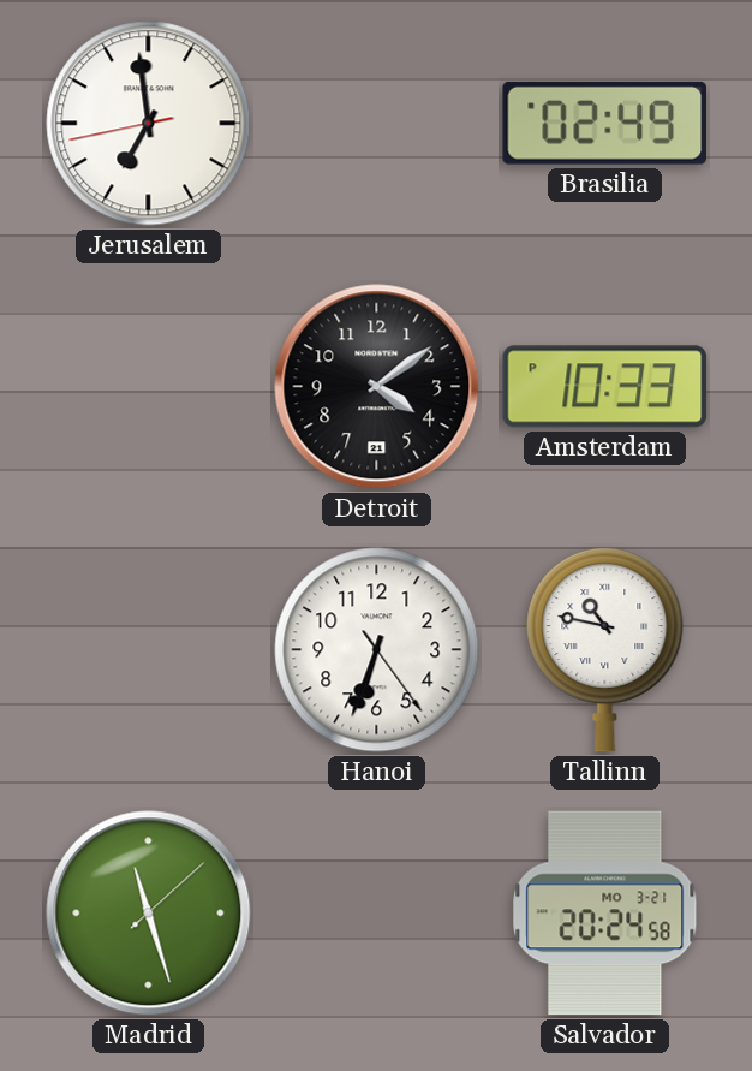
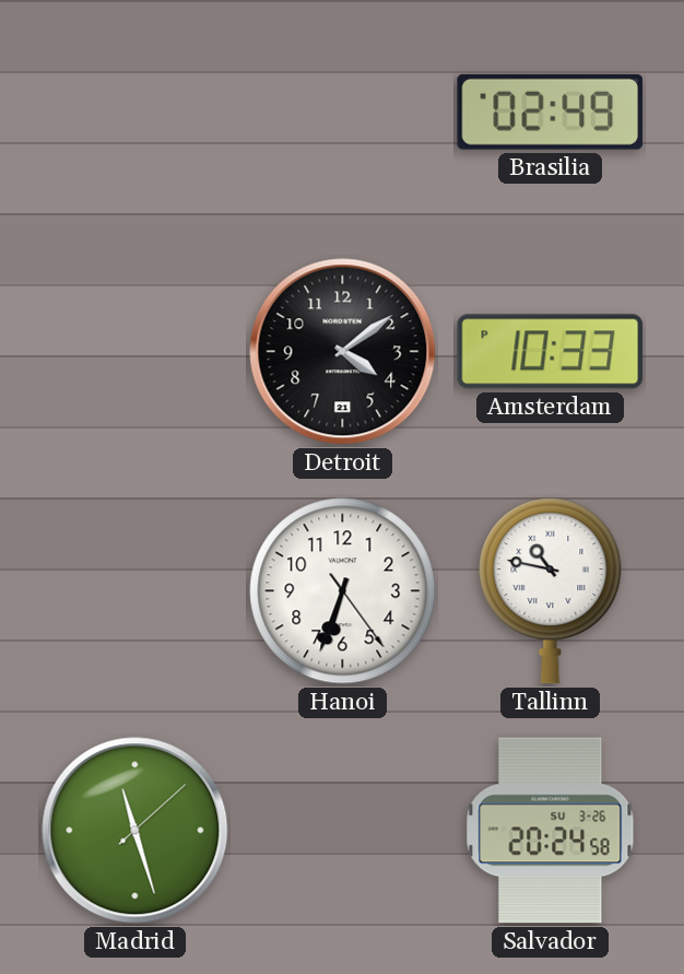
Jerusalem: 6:58 -> none
Salvador date: MO 3-21 -> SU 3-26
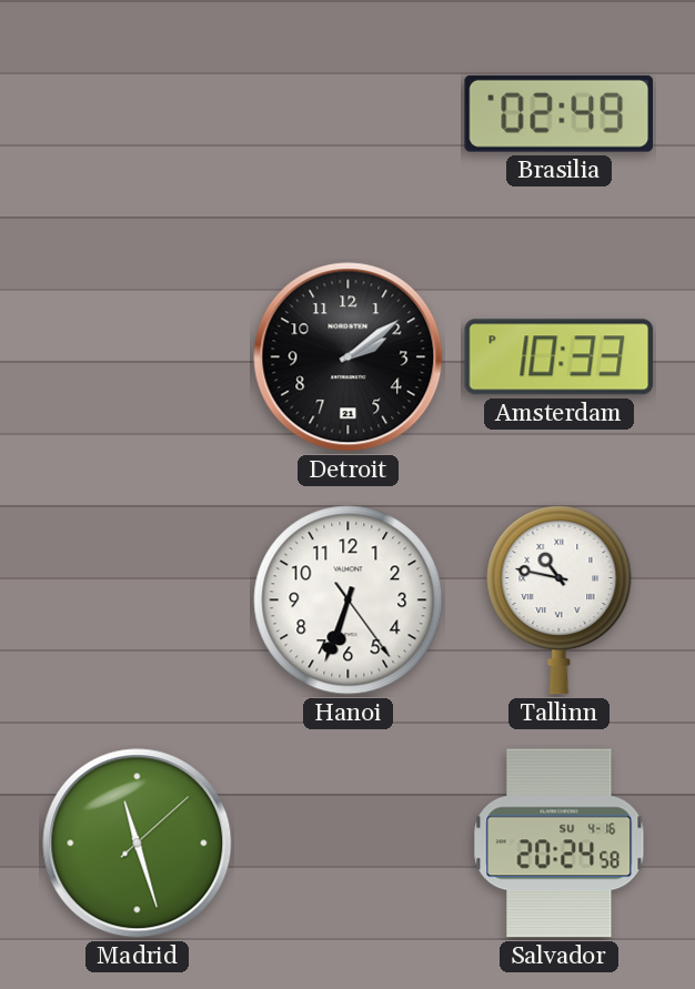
Detroit: 4:09 -> 2:09
Salvador date: SU 3-26 -> SU 4-16
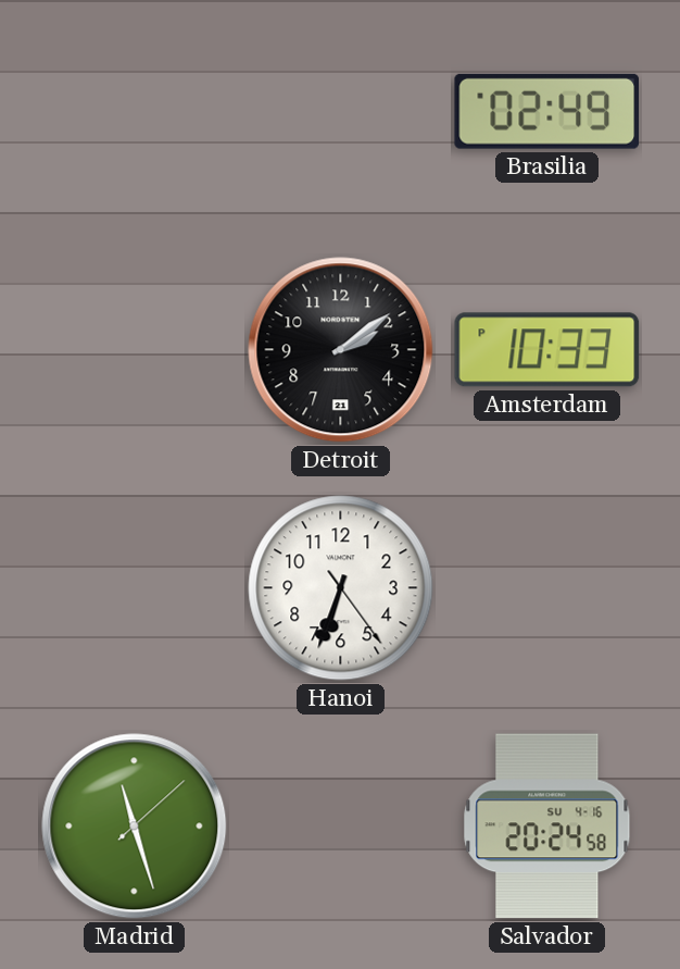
Tallinn: 10:47 -> none
